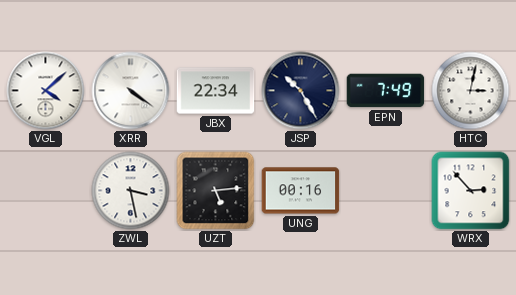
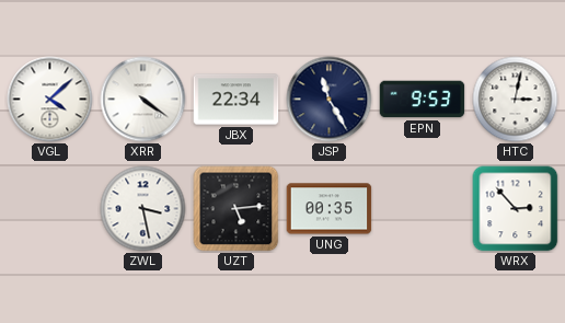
JSP: 10:25 -> 11:25
EPN: 7:49 -> 9:53
UNG: 00:16 -> 00:35
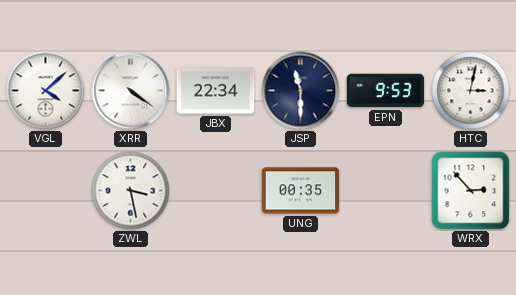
JSP: 11:25 -> 11:30
UZT: 5:14 -> none
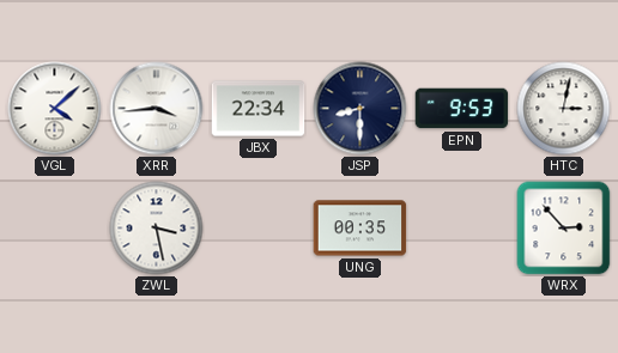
XRR: 4:21 -> 3:44
JSP: 11:30 -> 8:30
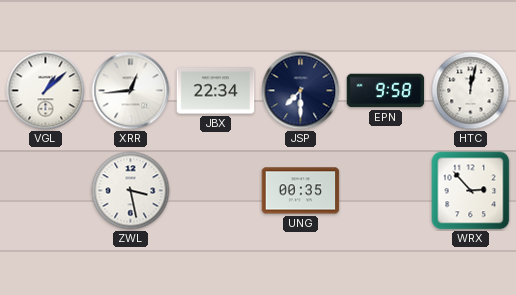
VGL: 4:08 -> 1:08
XRR: 3:44 -> 12:44
JSP: 8:30 -> 7:30
EPN: 9:53 -> 9:58
HTC: 3:02 -> 12:02
